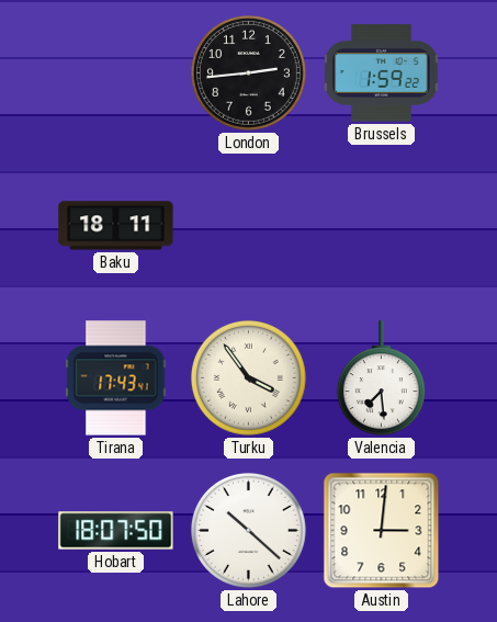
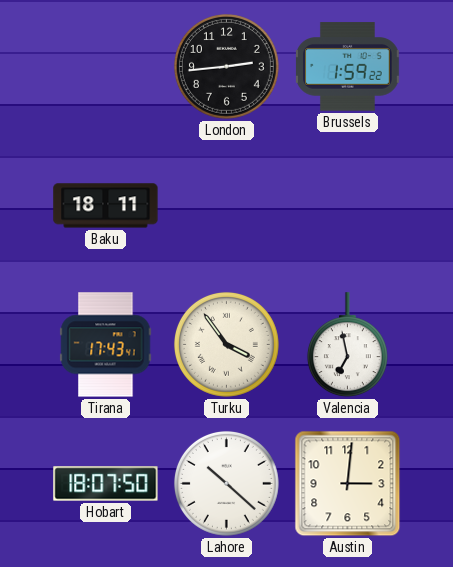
Valencia: 7:29 -> 6:58
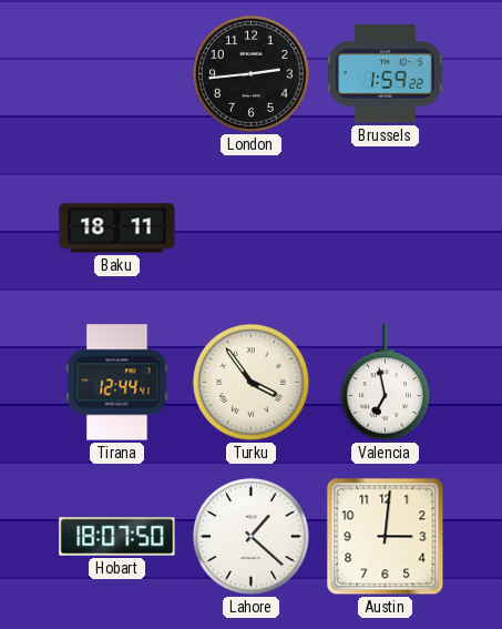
Tirana: 17:43 -> 12:44
Lahore: 10:22 -> 1:22
